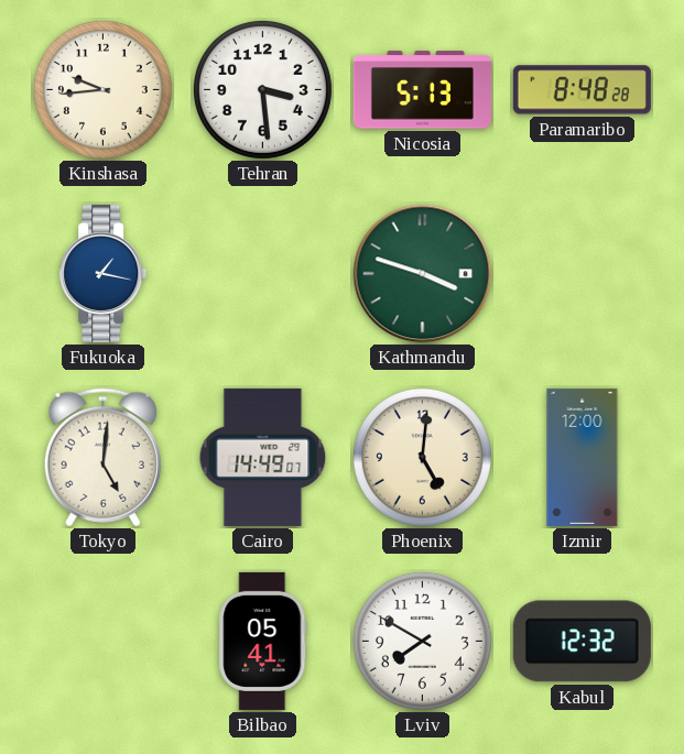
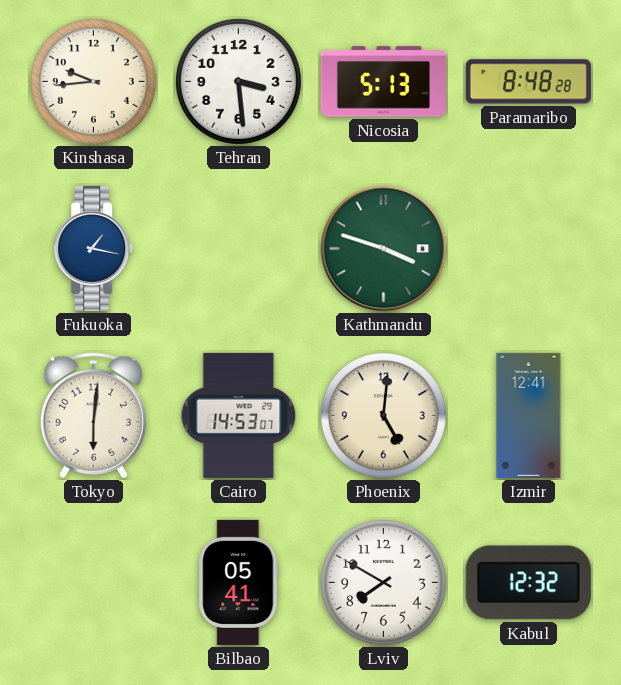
Tokyo: 5:01 -> 6:01
Cairo: 14:49 -> 14:53
Izmir: 12:00 -> 12:41
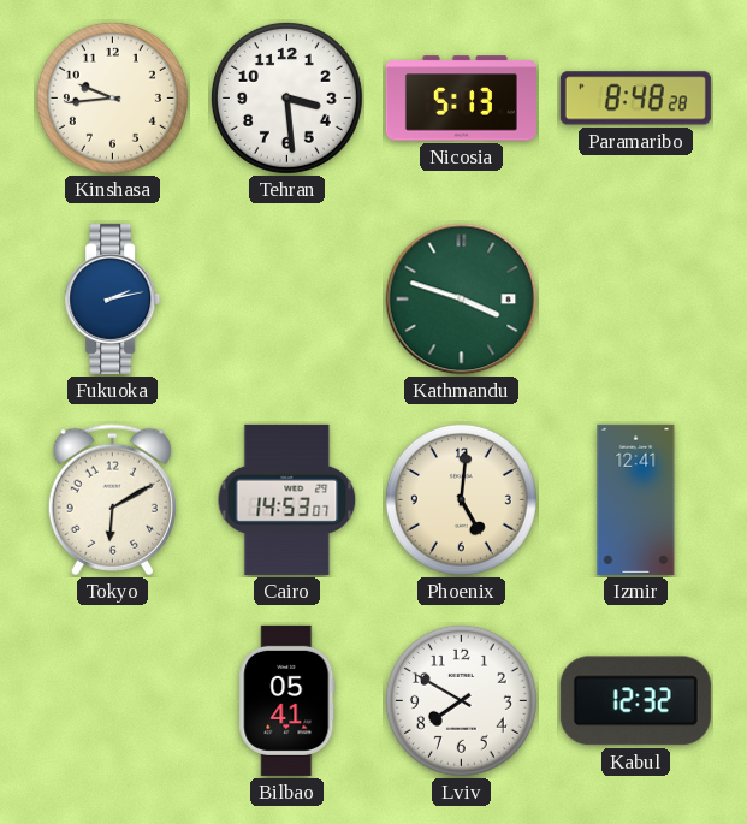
Fukuoka: 1:17 -> 2:13
Tokyo: 6:01 -> 6:10
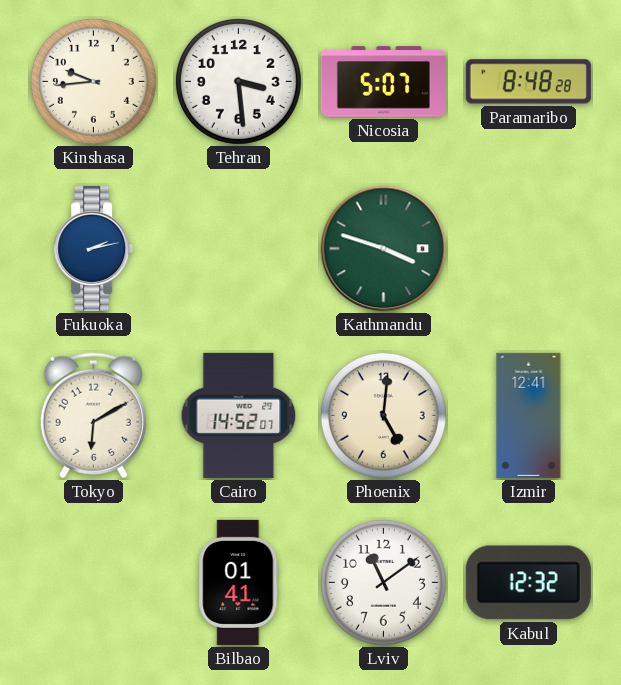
Nicosia: 5:13 -> 5:07
Cairo: 14:53 -> 14:52
Bilbao: 05:41 -> 01:41
Lviv: 7:50 -> 11:09
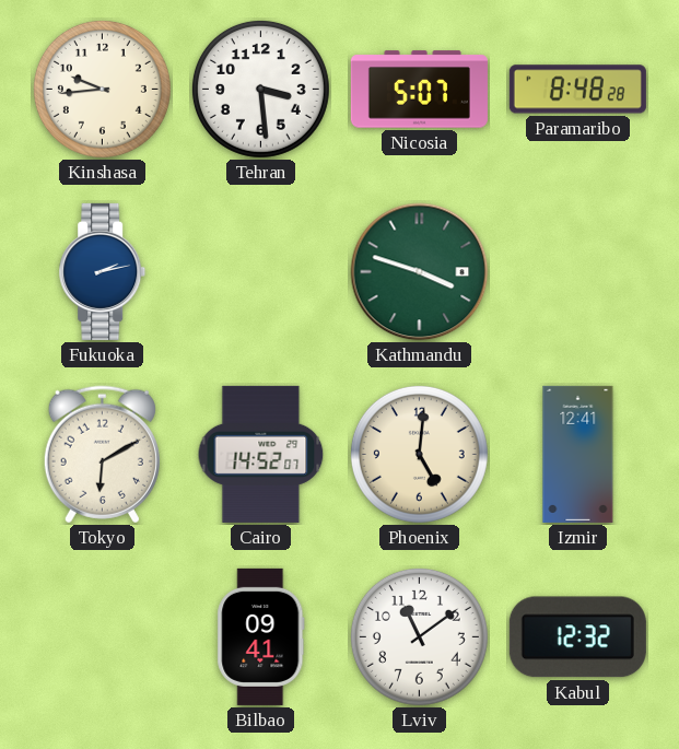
Bilbao: 01:41 -> 09:41
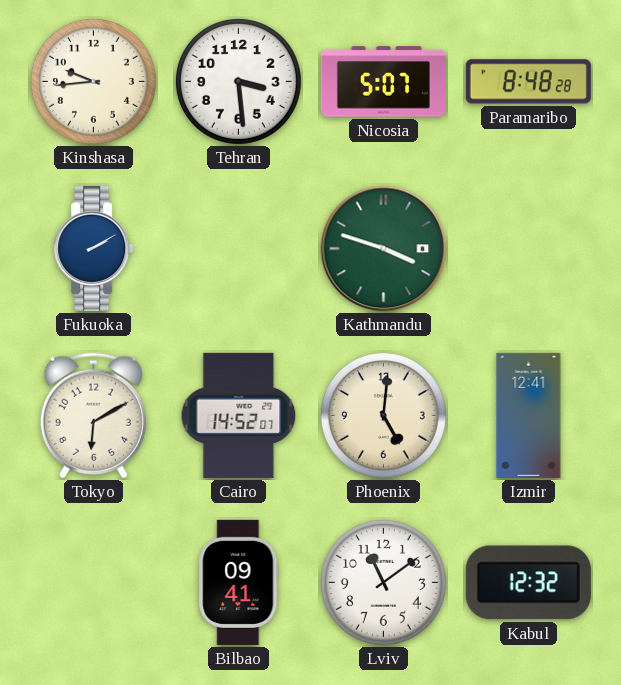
Fukuoka: 2:13 -> 2:10
